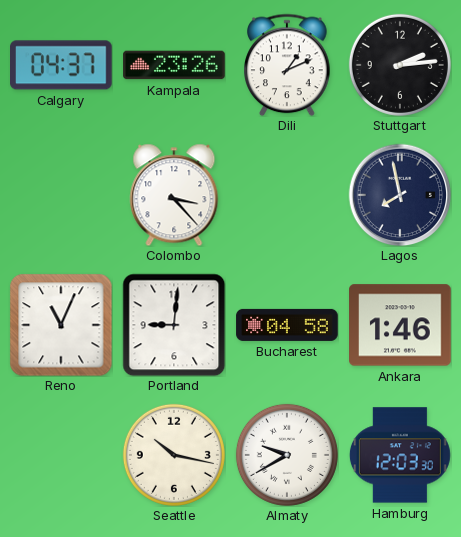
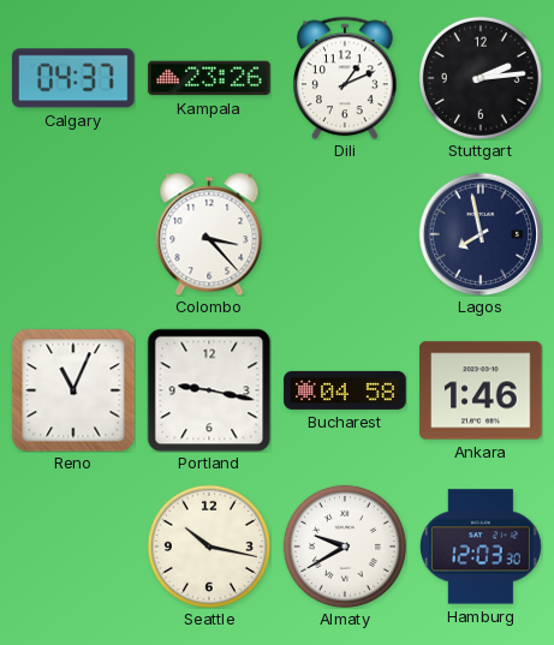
Portland: 9:01 -> 9:17
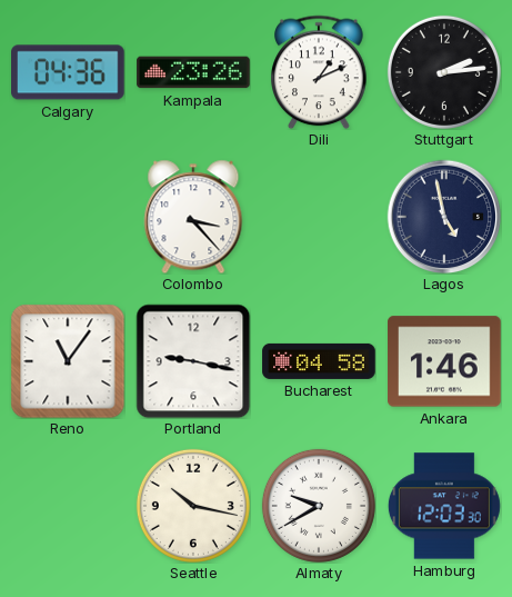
Calgary: 04:37 -> 04:36
Lagos: 7:58 -> 4:58
Reno: 11:04 -> 11:06
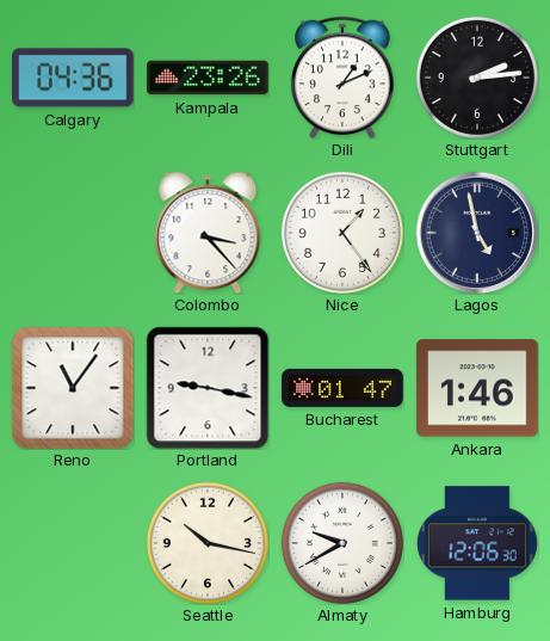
Nice: none -> 1:24
Bucharest: 04:58 -> 01:47
Hamburg: 12:03 -> 12:06
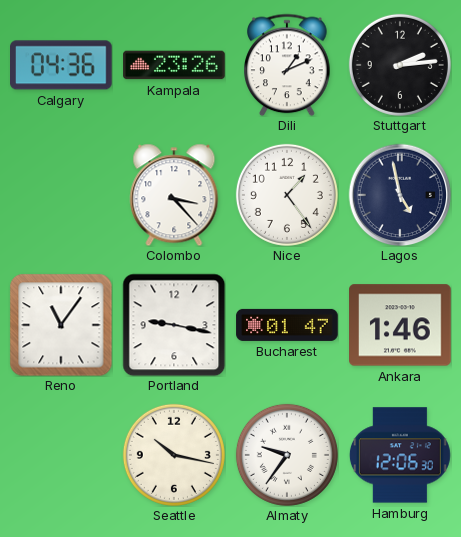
Almaty: 9:40 -> 9:36
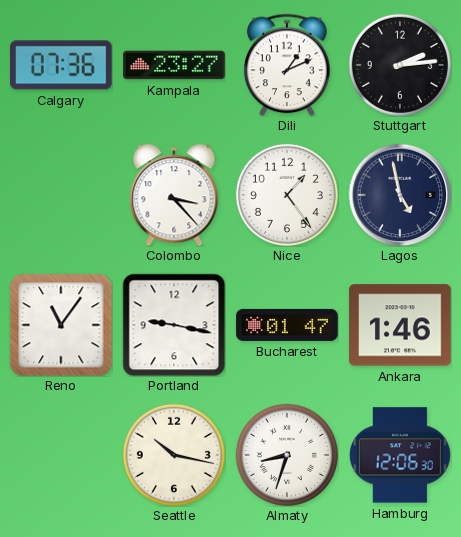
Calgary: 04:36 -> 07:36
Kampala: 23:26 -> 23:27
Almaty: 9:36 -> 8:33
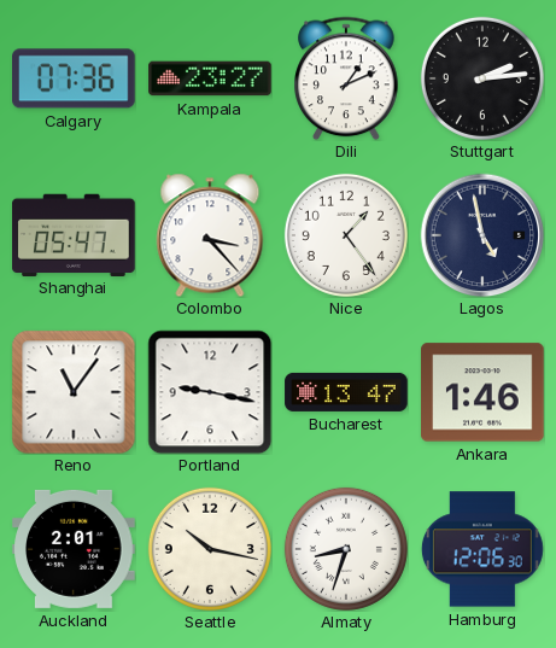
Shanghai: none -> 05:47
Bucharest: 01:47 -> 13:47
Auckland: none -> 2:01
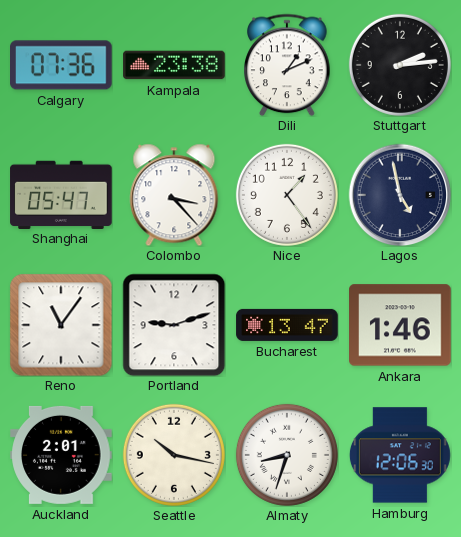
Kampala: 23:27 -> 23:38
Portland: 9:17 -> 9:12
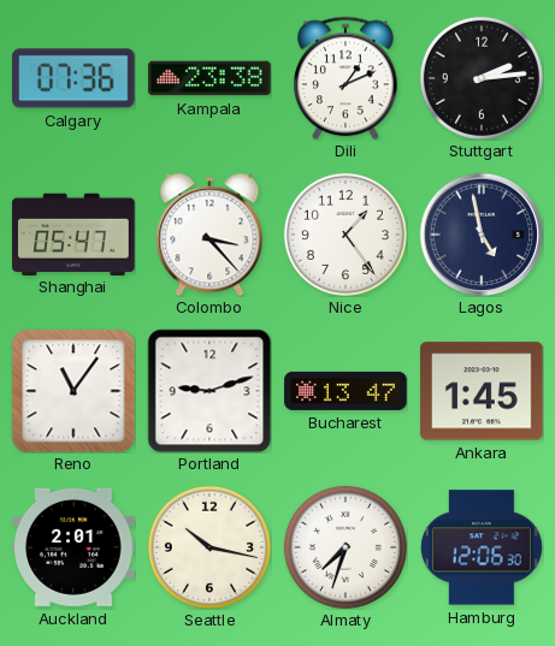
Ankara: 1:46 -> 1:45
Almaty: 8:33 -> 7:33
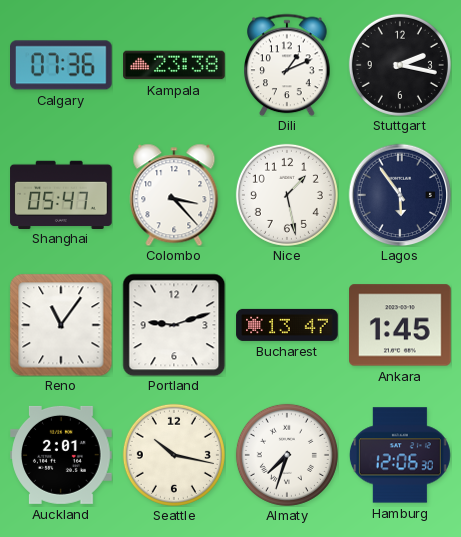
Stuttgart: 2:14 -> 2:17
Nice: 1:24 -> 1:28
Lagos: 4:58 -> 5:54
